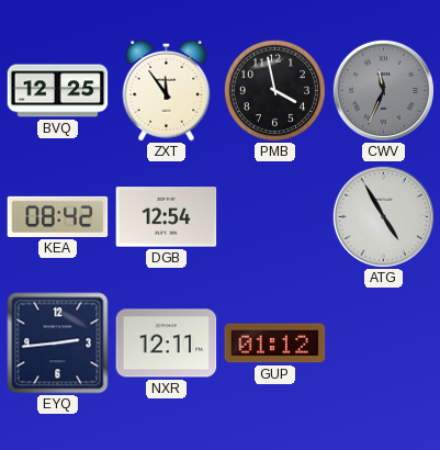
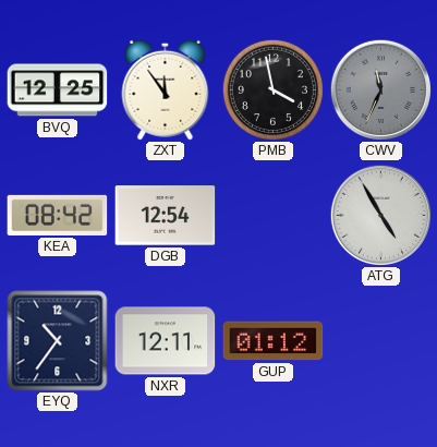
EYQ: 2:44 -> 10:36
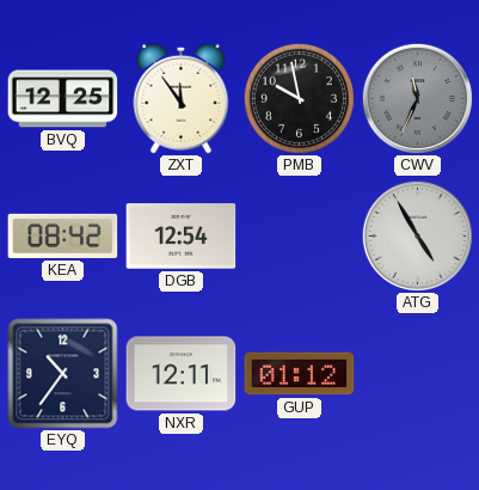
PMB: 3:58 -> 9:58
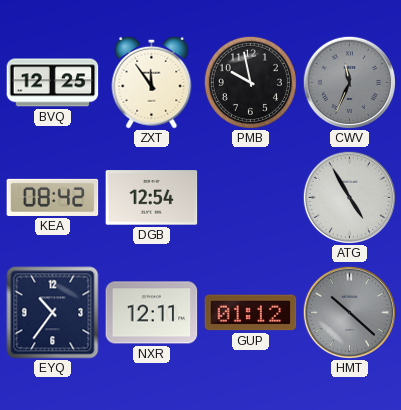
HMT: none -> 10:22
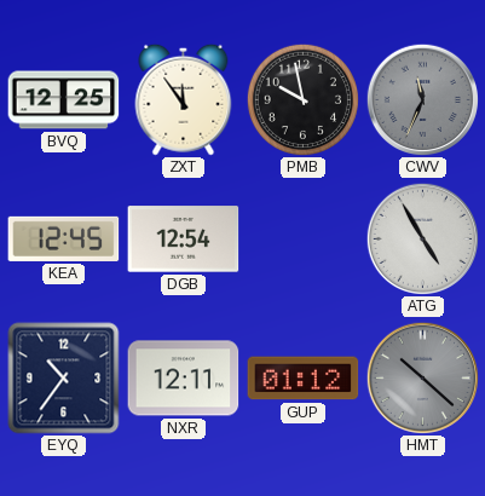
KEA: 08:42 -> 12:45
